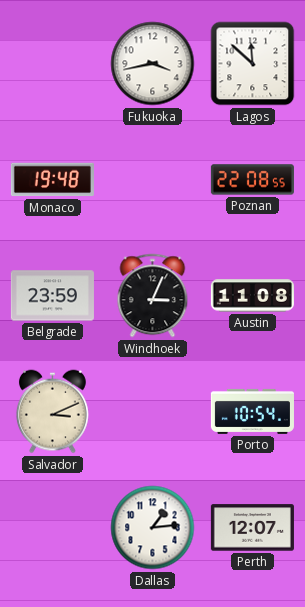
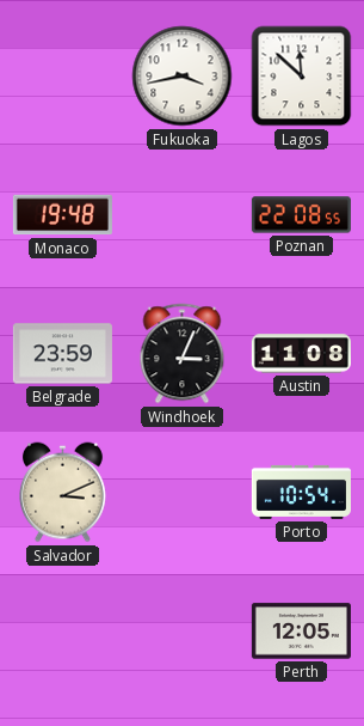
Dallas: 1:14 -> none
Perth: 12:07 -> 12:05
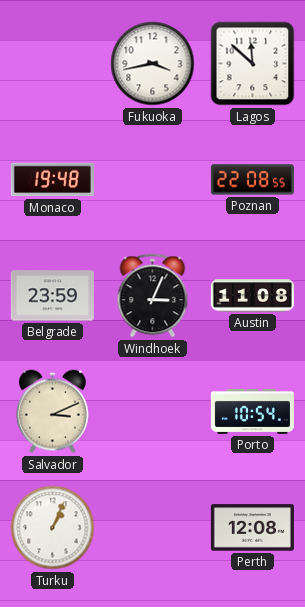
Turku: none -> 1:04
Perth: 12:05 -> 12:08
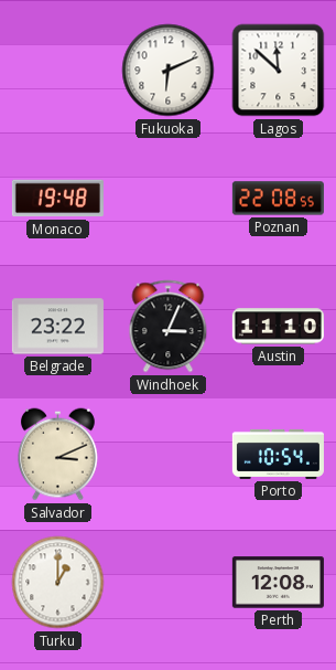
Fukuoka: 3:43 -> 6:11
Belgrade: 23:59 -> 23:22
Austin: 11:08 -> 11:10
Turku: 1:04 -> 1:00
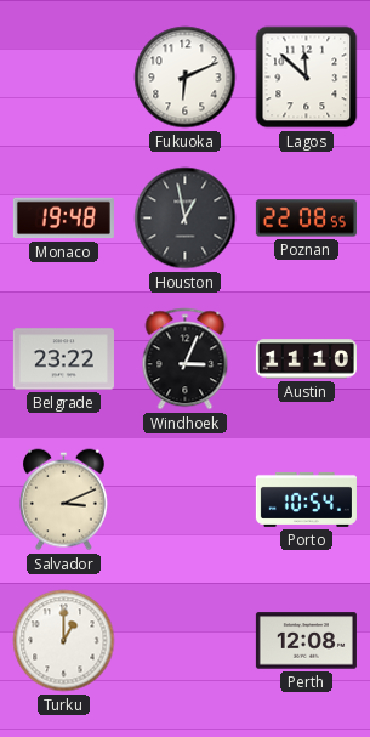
Houston: none -> 12:58
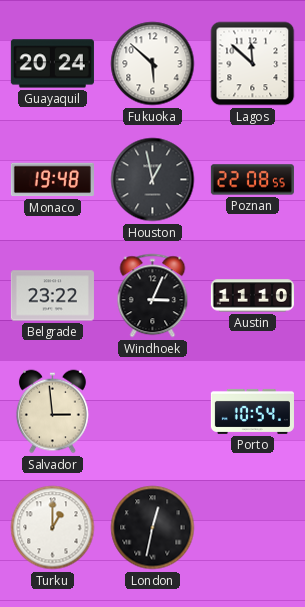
Guayaquil: none -> 20:24
Fukuoka: 6:11 -> 5:52
Salvador: 3:11 -> 2:59
London: none -> 12:32
Perth: 12:08 -> none
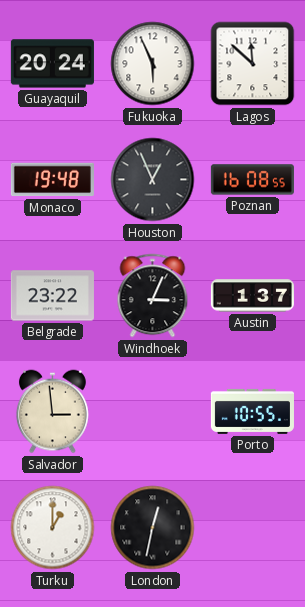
Fukuoka: 5:52 -> 5:56
Houston: 12:58 -> 12:56
Poznan: 22:08 -> 16:08
Austin: 11:10 -> 1:37
Porto: 10:54 -> 10:55
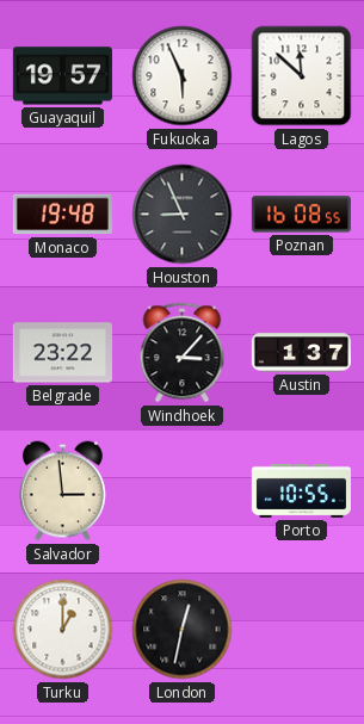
Guayaquil: 20:24 -> 19:57
Houston: 12:56 -> 8:56
Windhoek: 3:04 -> 3:07
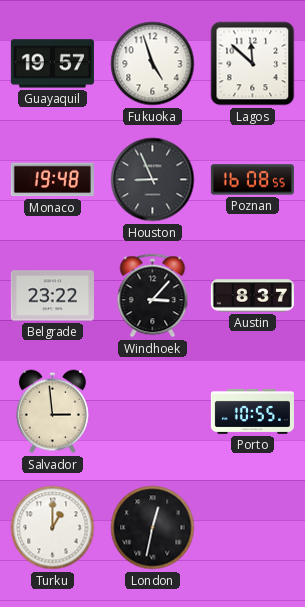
Fukuoka: 5:56 -> 4:57
Austin: 1:37 -> 8:37
